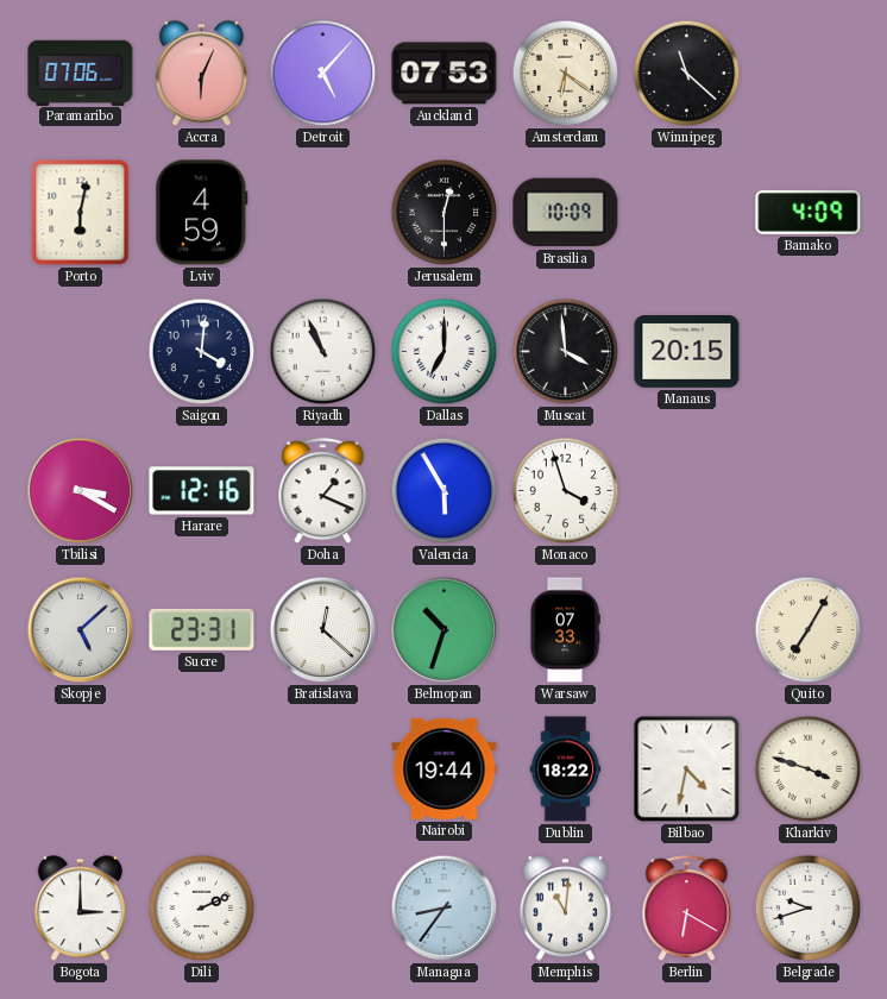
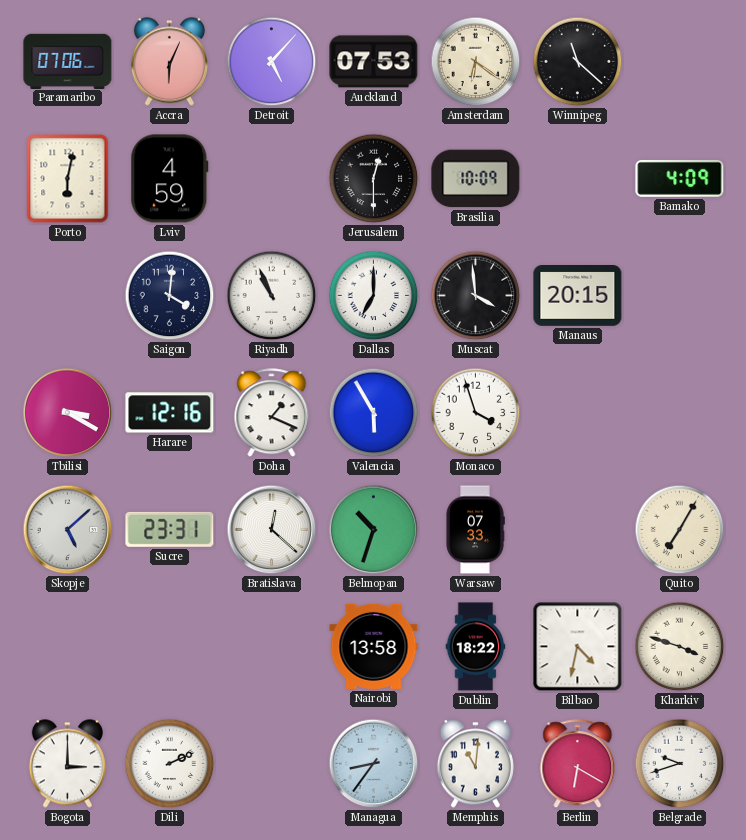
Nairobi: 19:44 -> 13:58
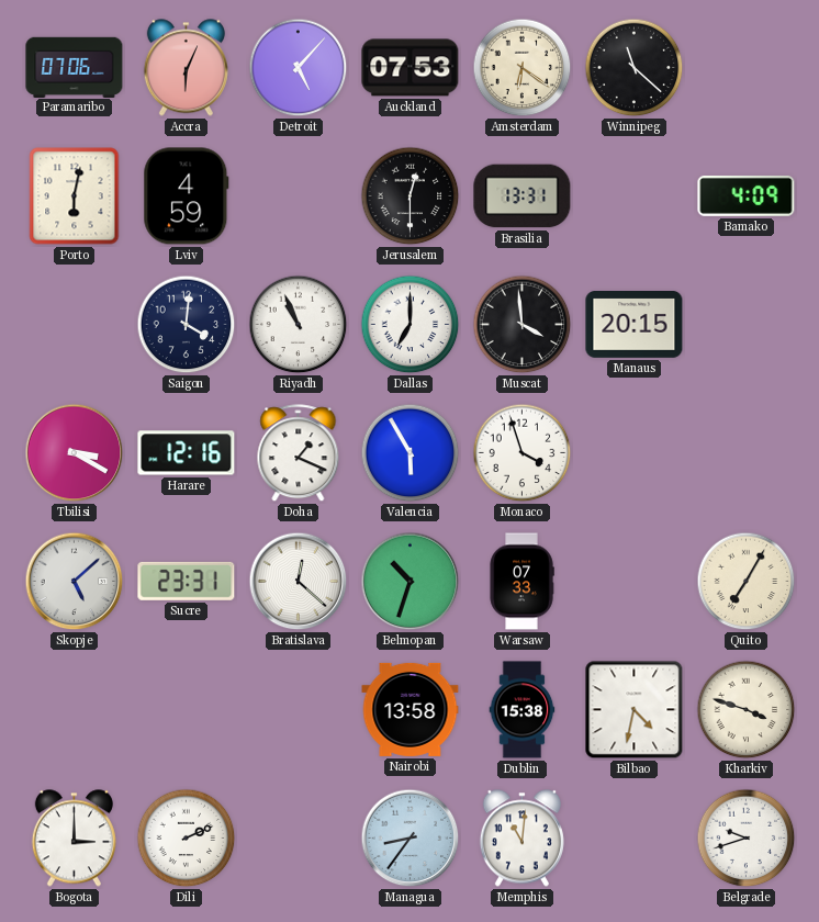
Brasilia: 10:09 -> 13:31
Dublin: 18:22 -> 15:38
Berlin: 6:20 -> none
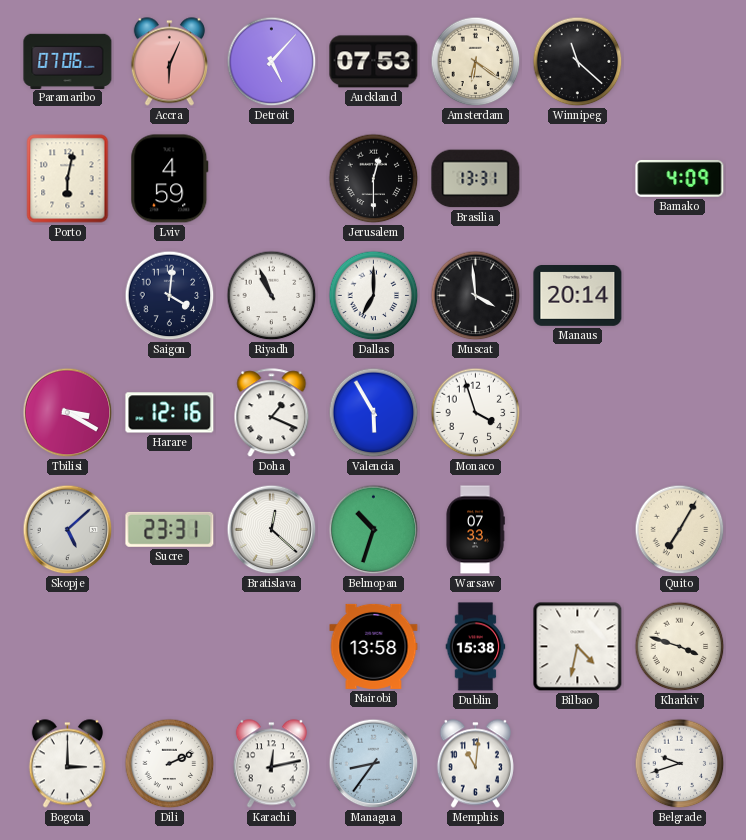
Manaus: 20:15 -> 20:14
Karachi: none -> 12:13
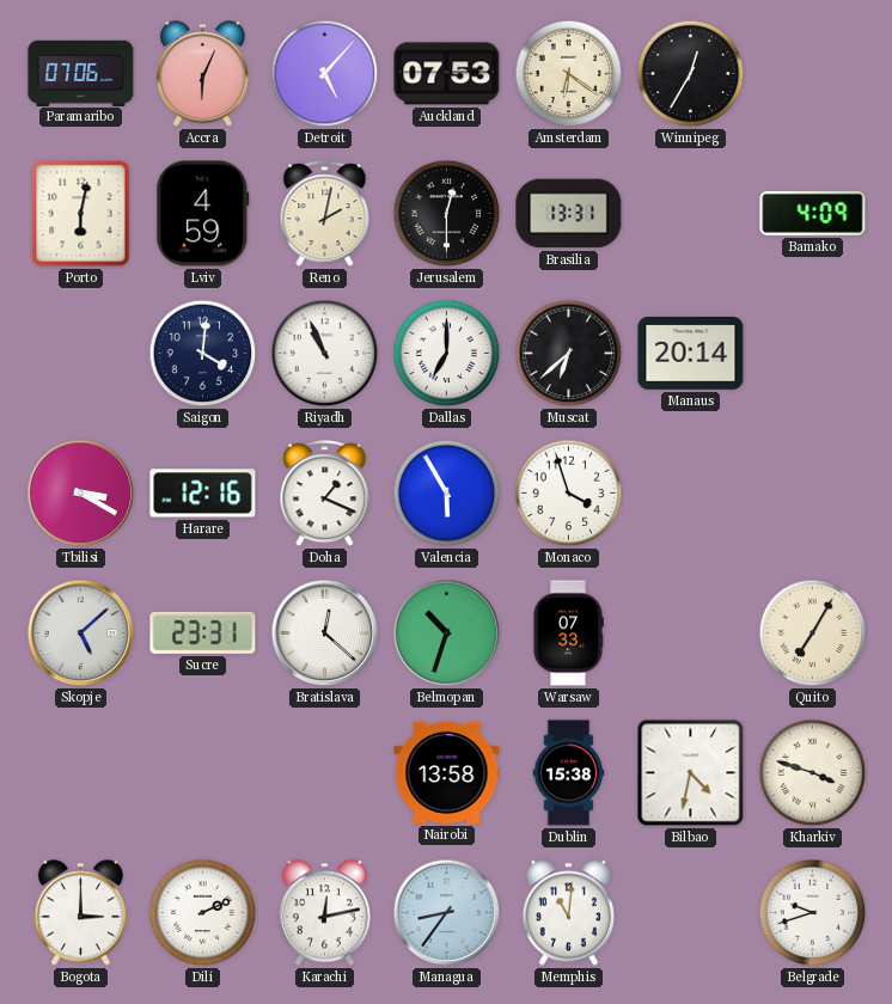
Winnipeg: 11:22 -> 12:35
Reno: none -> 2:02
Muscat: 3:59 -> 6:38
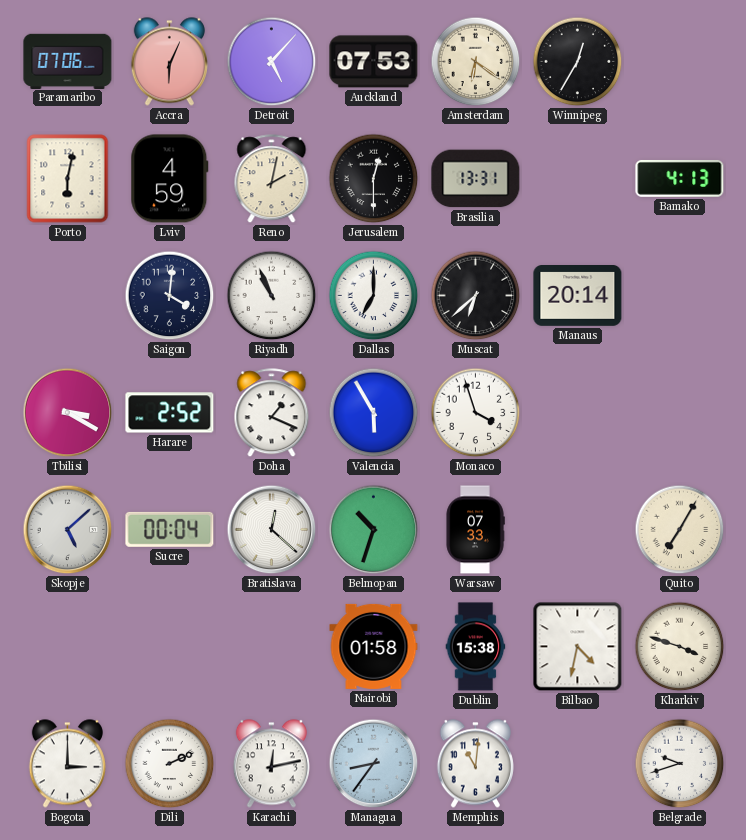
Bamako: 4:09 -> 4:13
Harare: 12:16 -> 2:52
Sucre: 23:31 -> 00:04
Nairobi: 13:58 -> 01:58
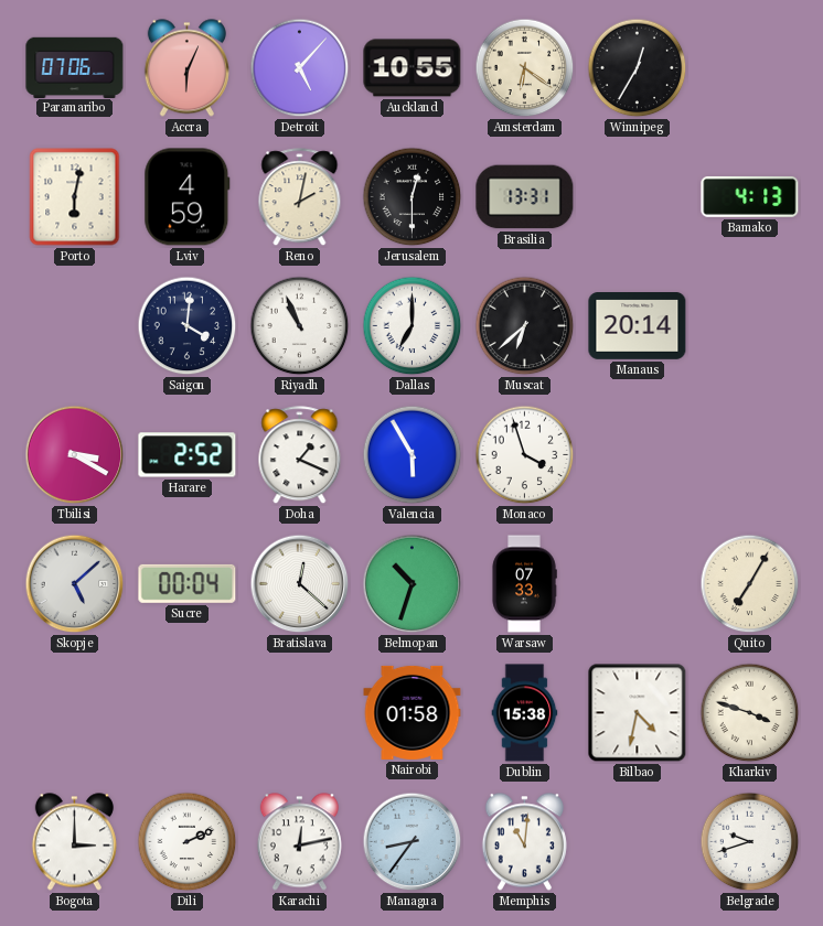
Auckland: 07:53 -> 10:55
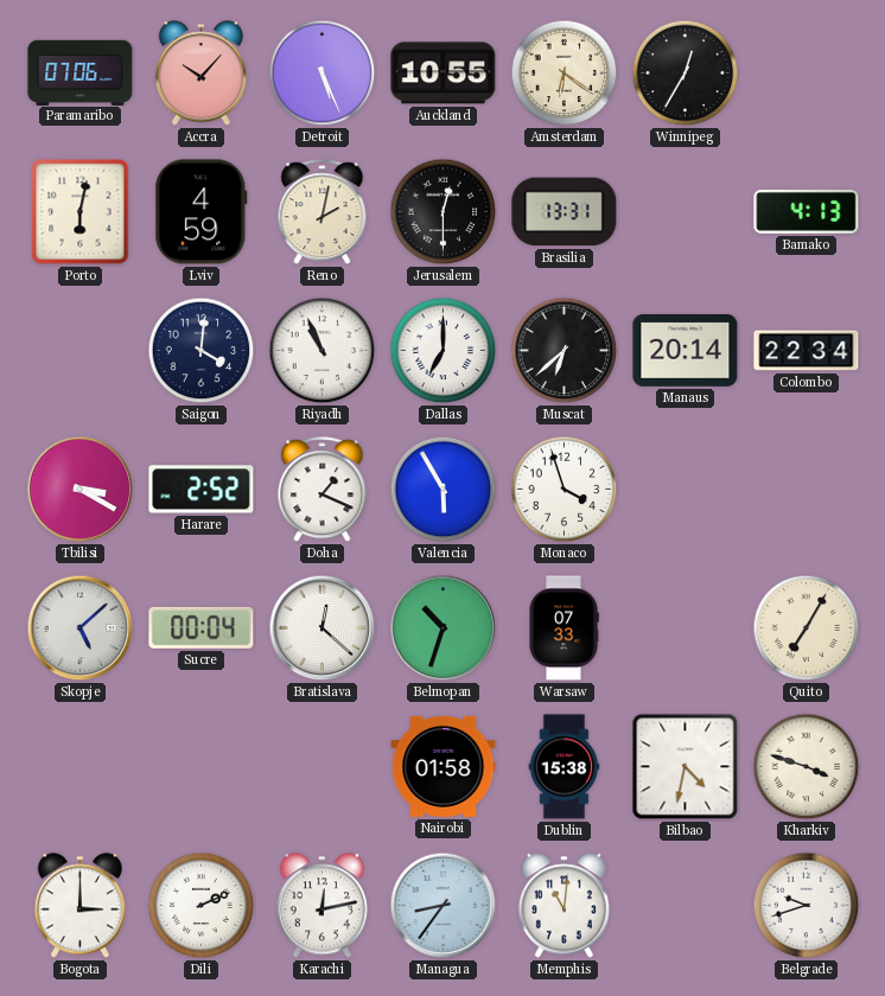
Accra: 6:04 -> 10:07
Detroit: 5:07 -> 5:26
Colombo: none -> 22:34
